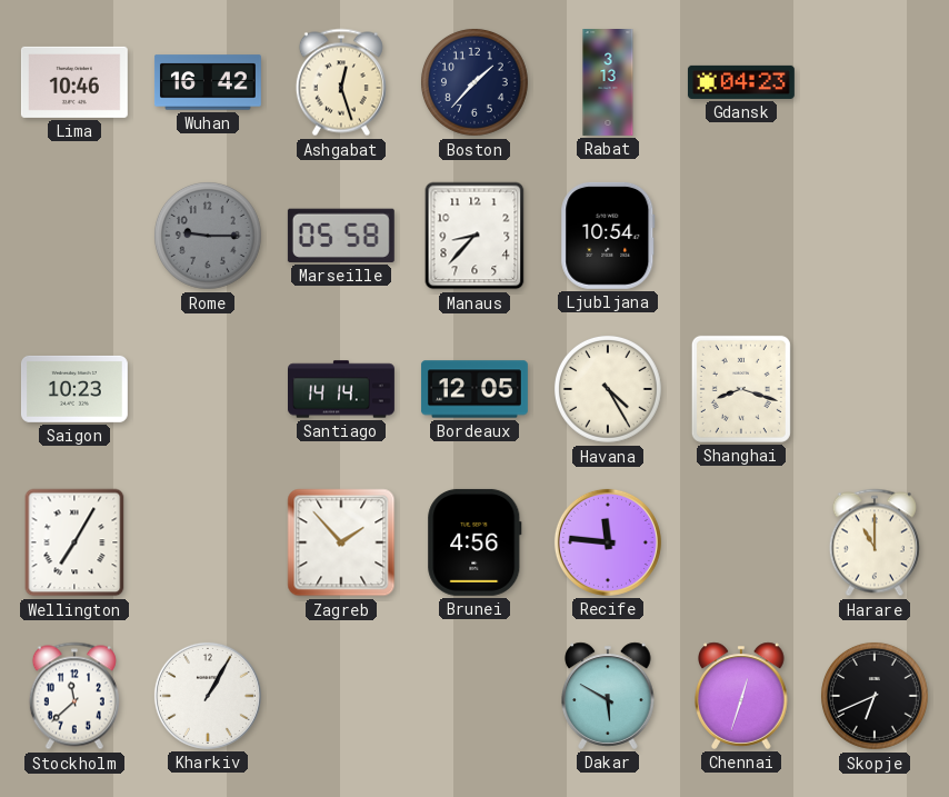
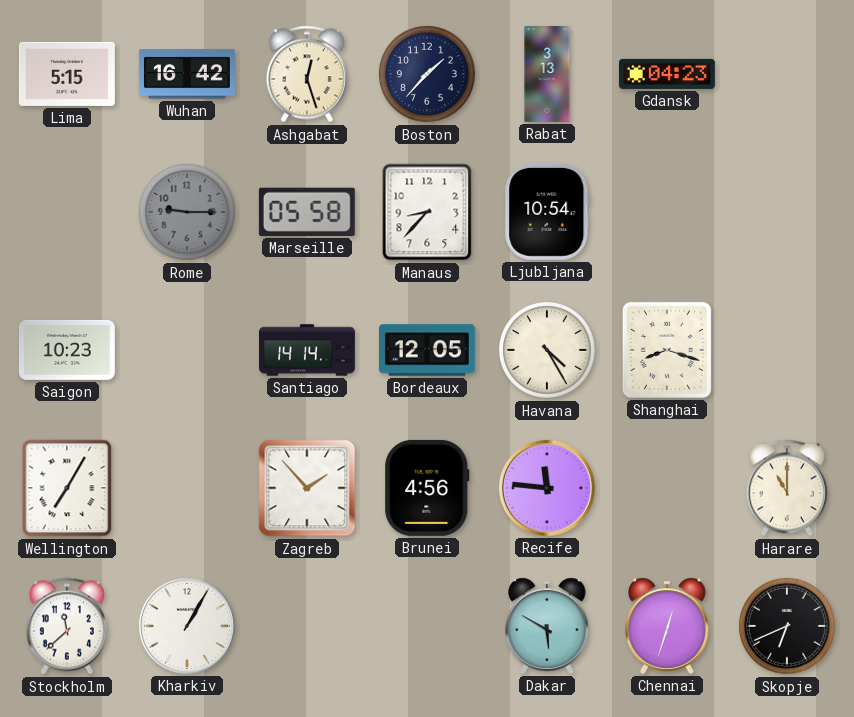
Lima: 10:46 -> 5:15
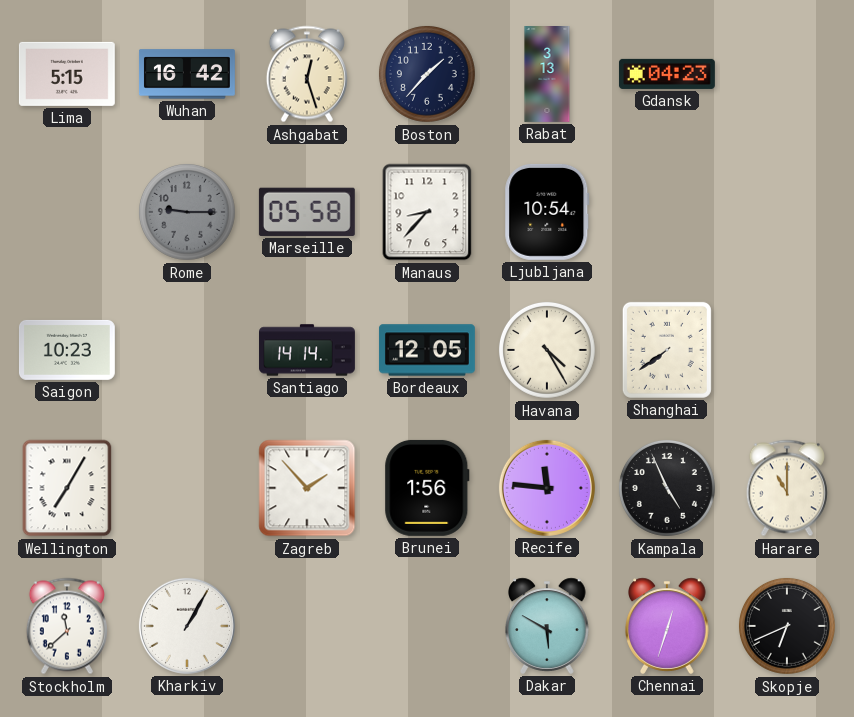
Shanghai: 8:18 -> 7:39
Brunei: 4:56 -> 1:56
Kampala: none -> 4:56
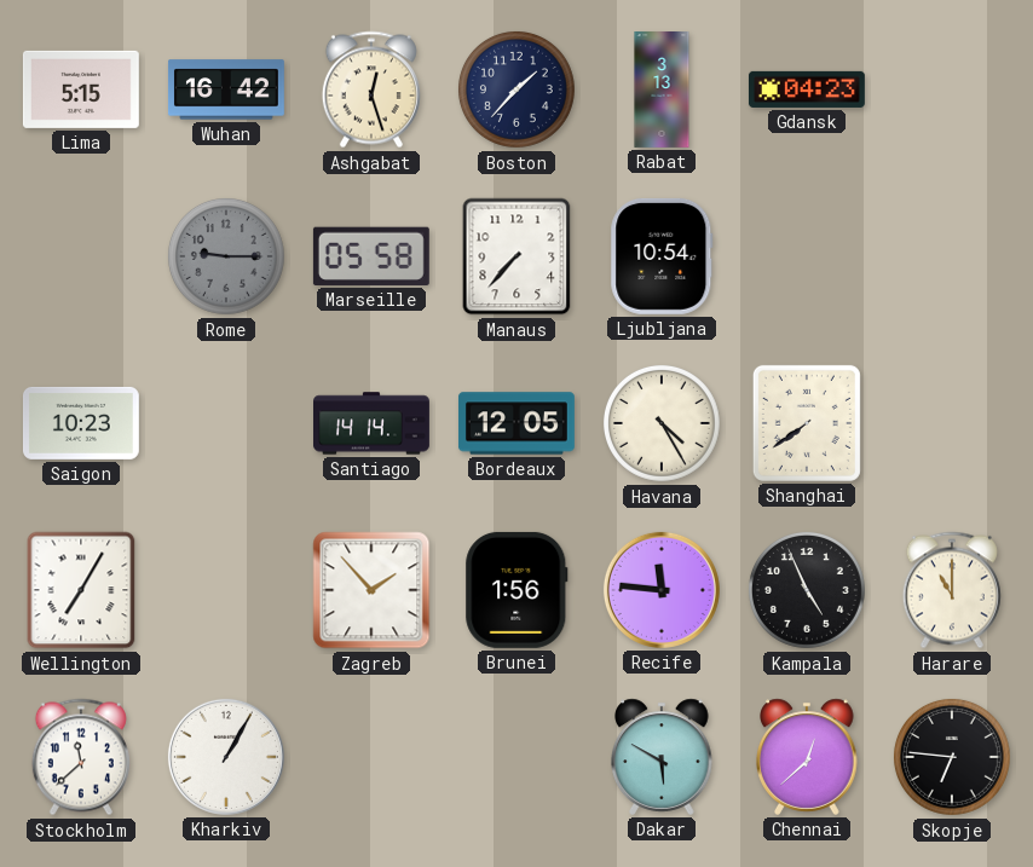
Manaus: 8:37 -> 7:37
Chennai: 12:33 -> 12:38
Skopje: 6:41 -> 6:46
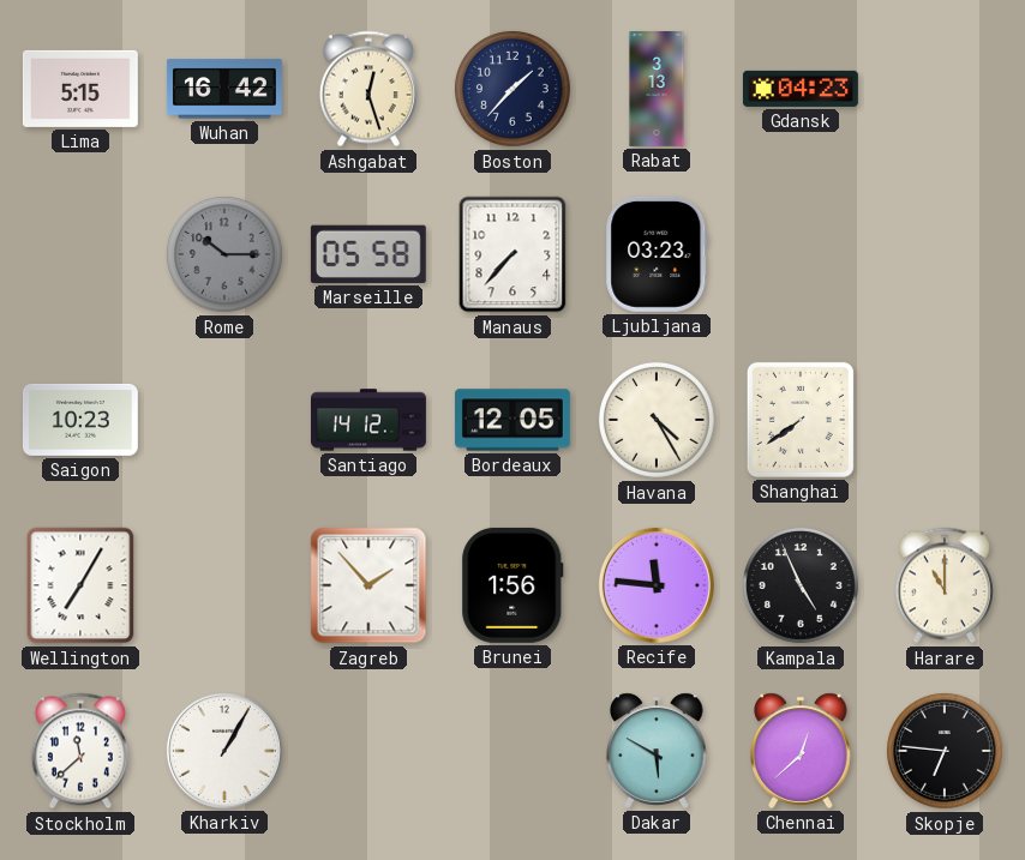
Rome: 9:15 -> 10:15
Ljubljana: 10:54 -> 03:23
Santiago: 14:14 -> 14:12
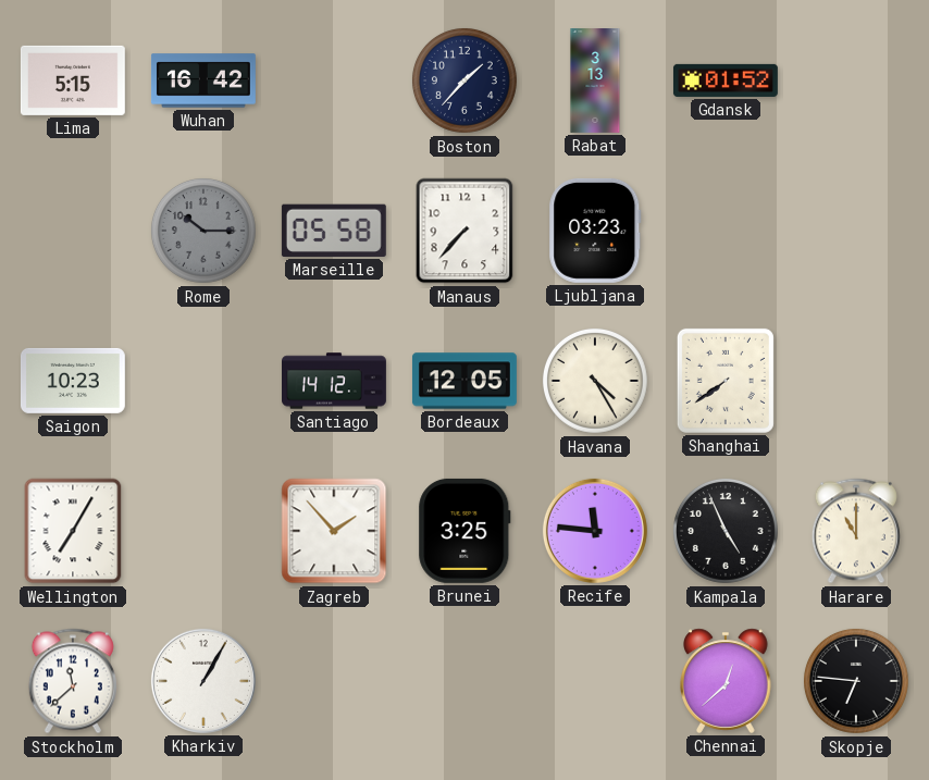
Ashgabat: 12:27 -> none
Gdansk: 04:23 -> 01:52
Brunei: 1:56 -> 3:25
Dakar: 5:50 -> none
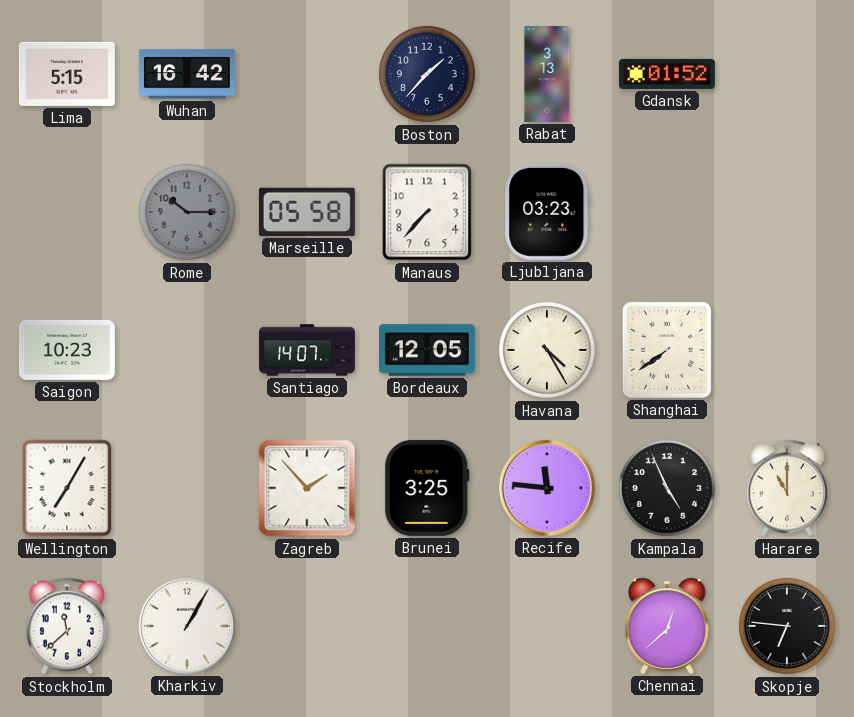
Santiago: 14:12 -> 14:07
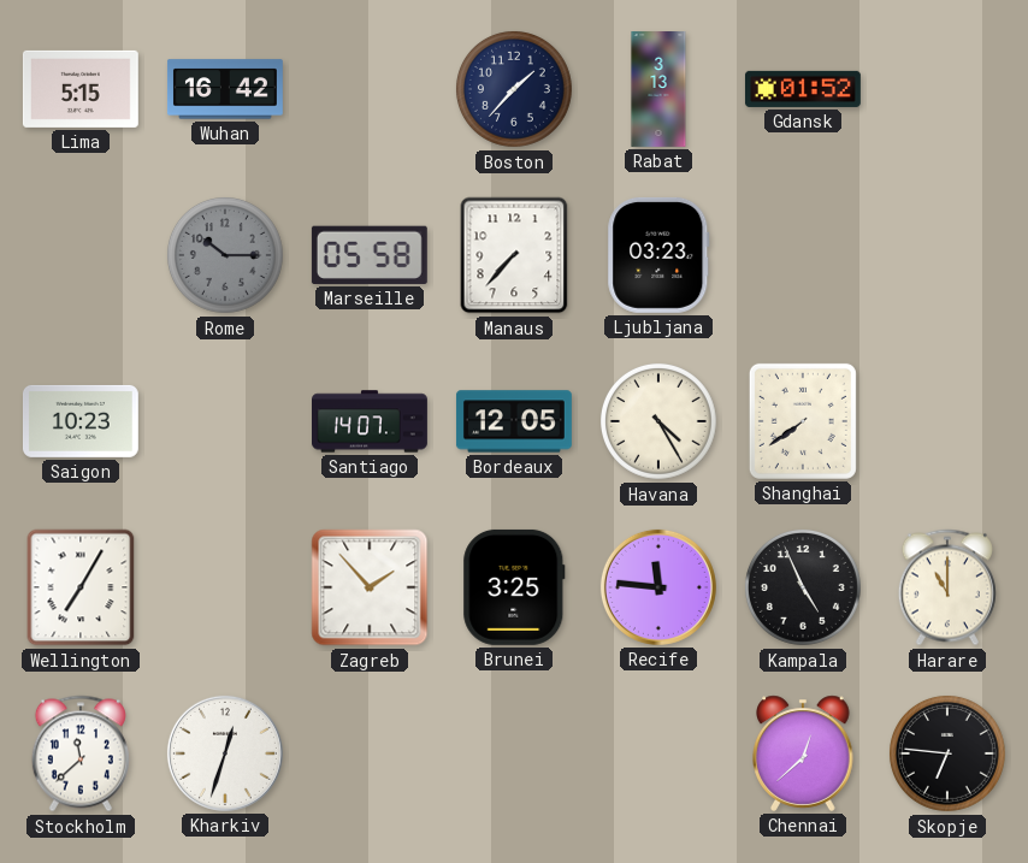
Kharkiv: 1:05 -> 12:33
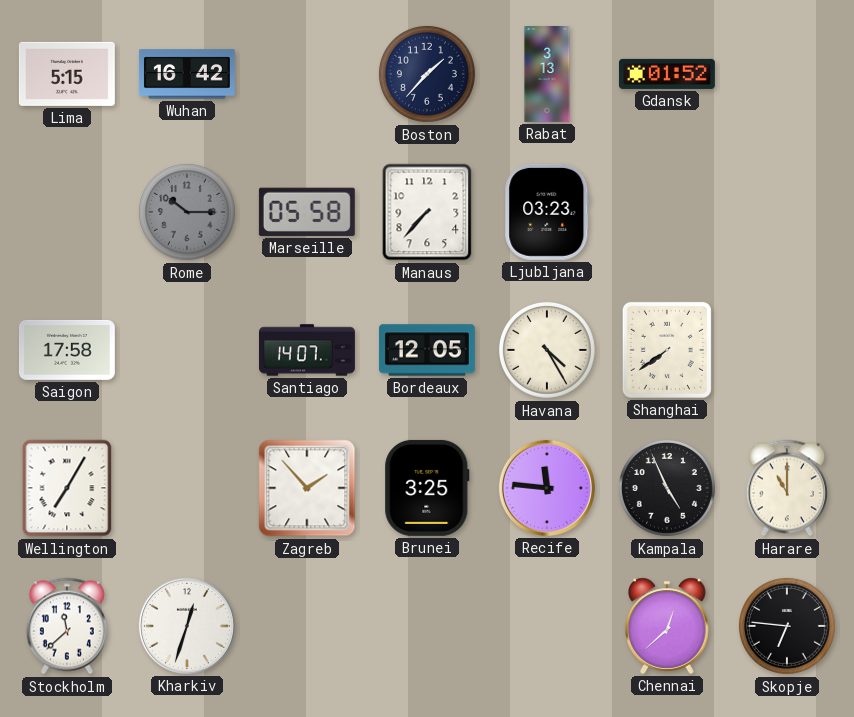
Saigon: 10:23 -> 17:58
